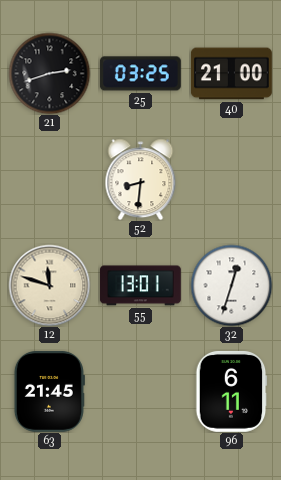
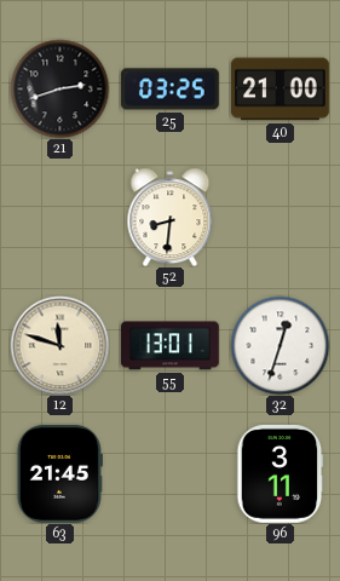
96: 6:11 -> 3:11
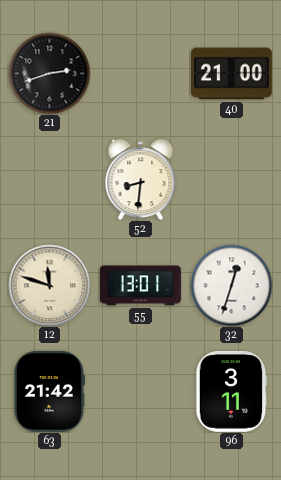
25: 03:25 -> none
63: 21:45 -> 21:42
